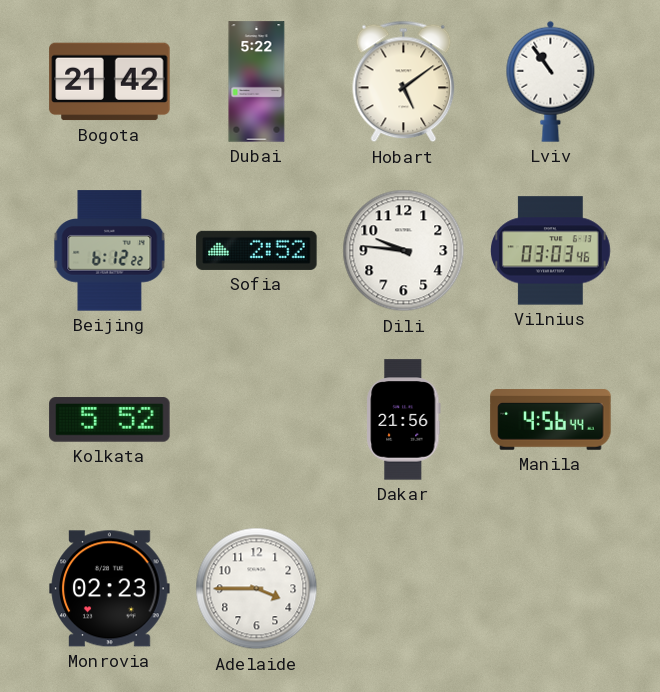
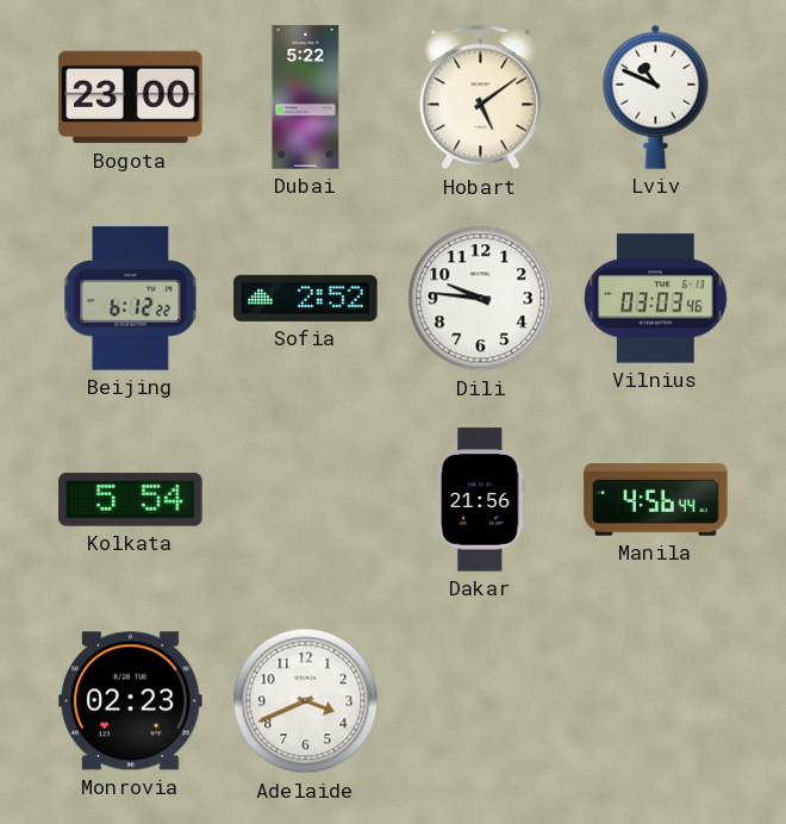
Bogota: 21:42 -> 23:00
Lviv: 10:54 -> 10:49
Kolkata: 5:52 -> 5:54
Adelaide: 3:45 -> 3:41
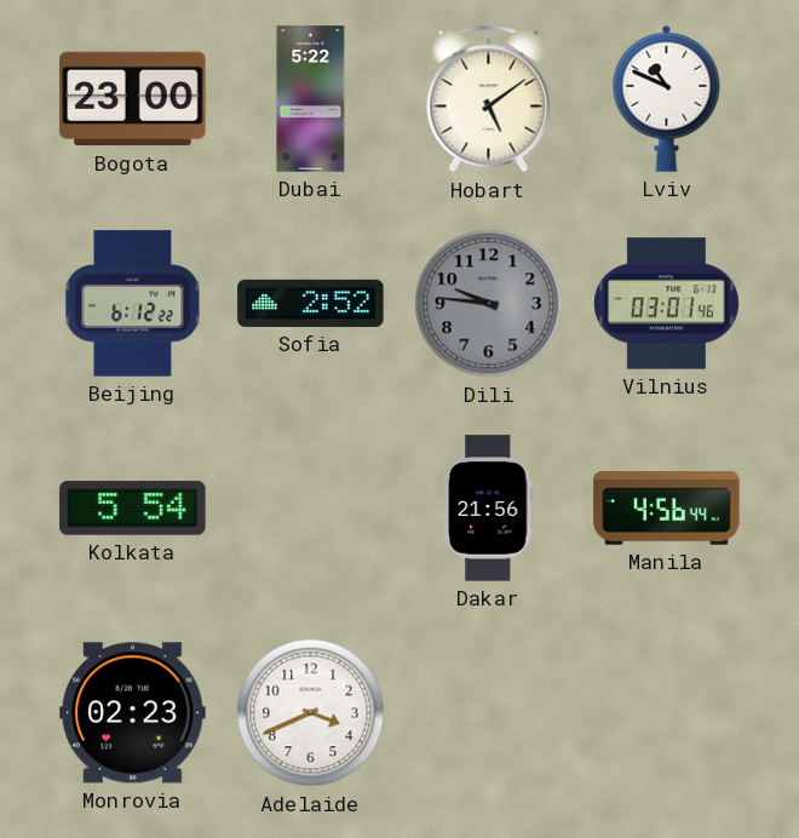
Dili dial: white -> grey
Vilnius: 03:03 -> 03:01
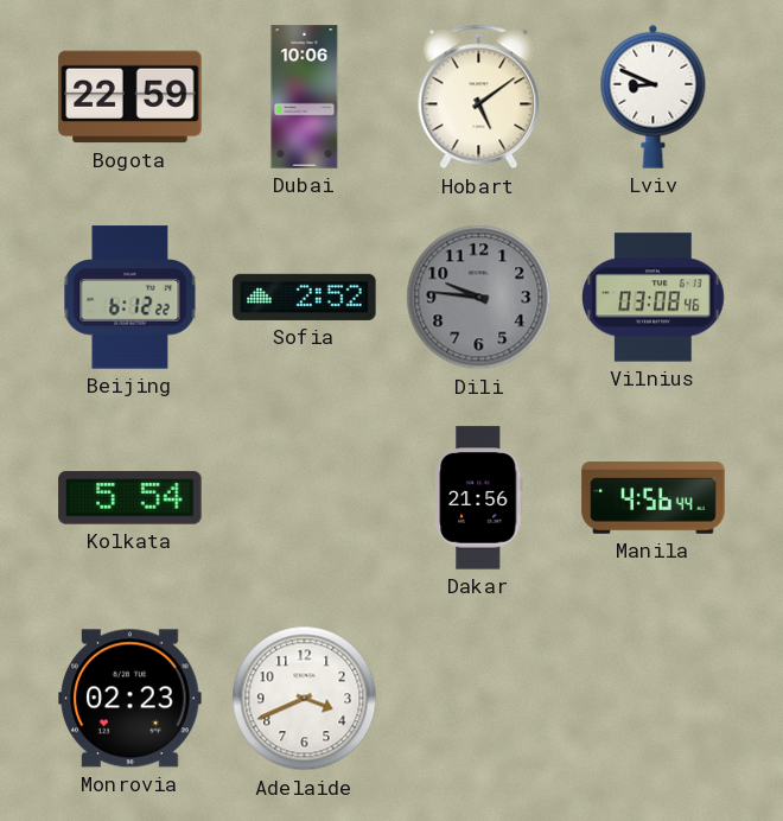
Bogota: 23:00 -> 22:59
Dubai: 5:22 -> 10:06
Lviv: 10:49 -> 8:49
Vilnius: 03:01 -> 03:08
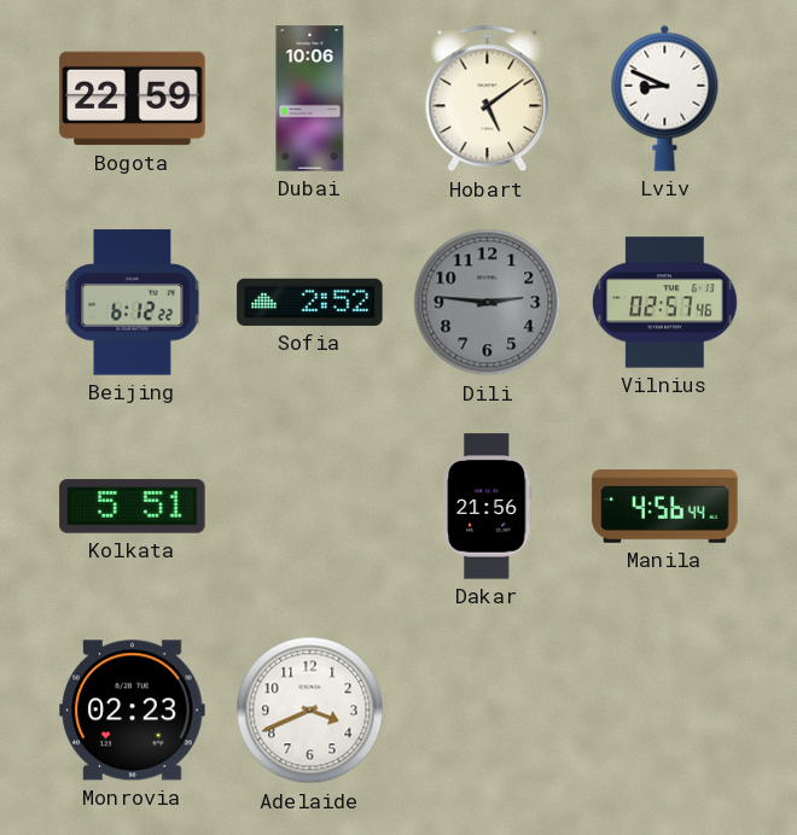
Dili: 9:46 -> 2:46
Vilnius: 03:08 -> 02:57
Kolkata: 5:54 -> 5:51
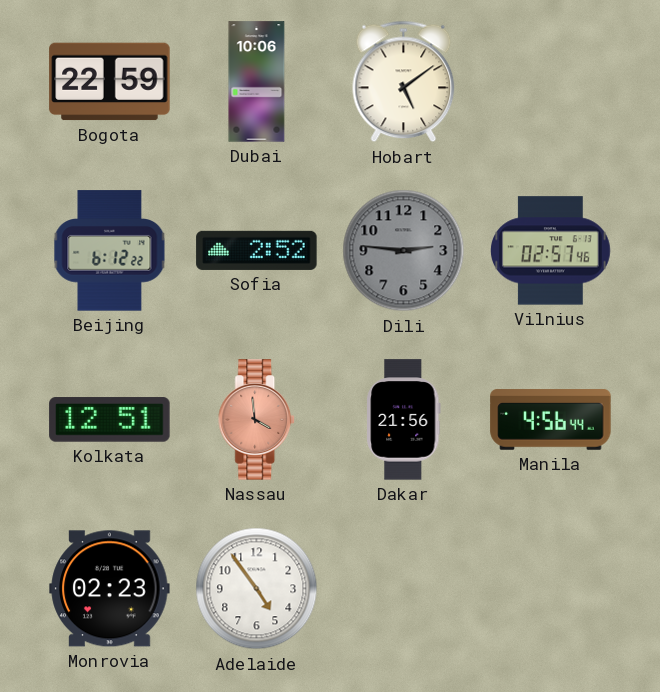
Lviv: 8:49 -> none
Kolkata: 5:51 -> 12:51
Nassau: none -> 3:59
Adelaide: 3:41 -> 4:54
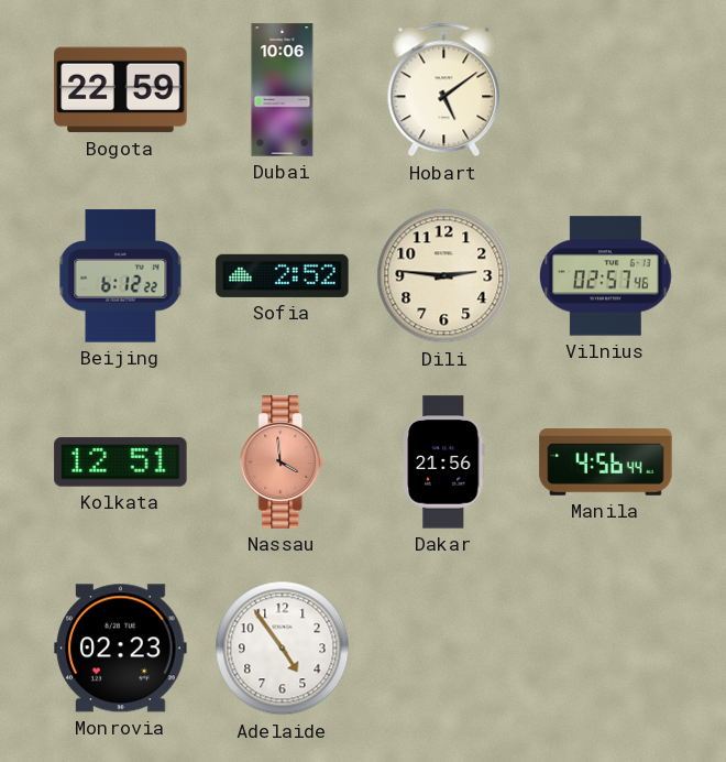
Dili dial: grey -> cream
